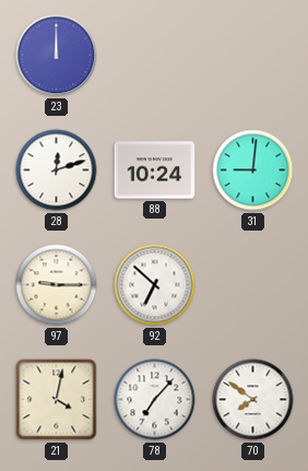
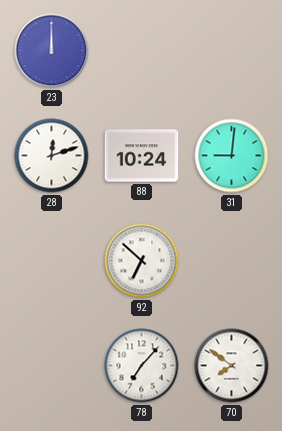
97: 9:15 -> none
21: 4:02 -> none
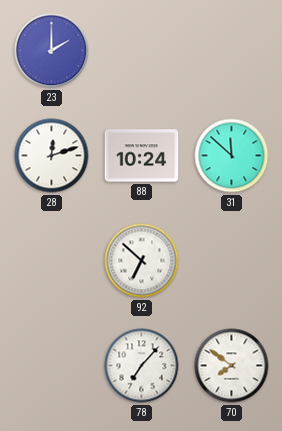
23: 12:00 -> 2:00
31: 9:01 -> 11:52
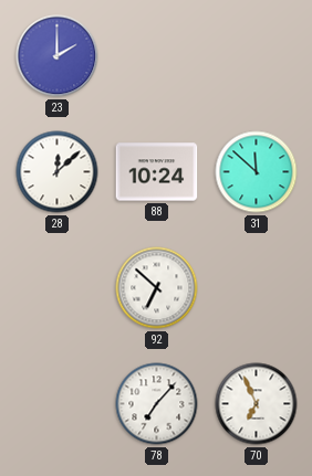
28: 12:12 -> 12:08
70: 7:51 -> 6:56
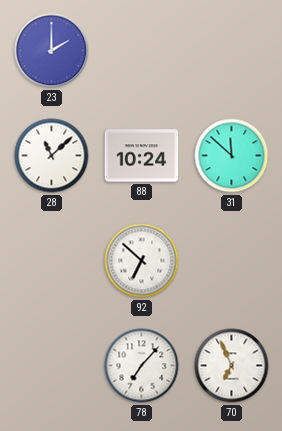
28: 12:08 -> 11:08
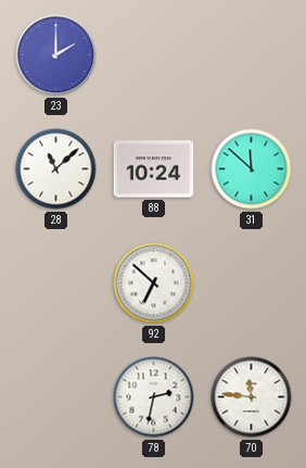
78: 7:07 -> 2:32
70: 6:56 -> 11:46
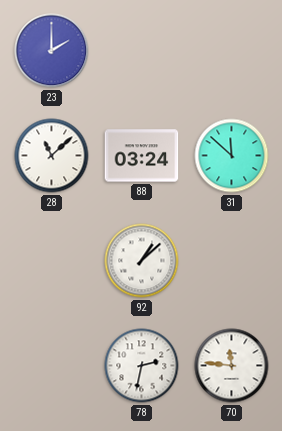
88: 10:24 -> 03:24
92: 6:52 -> 1:08
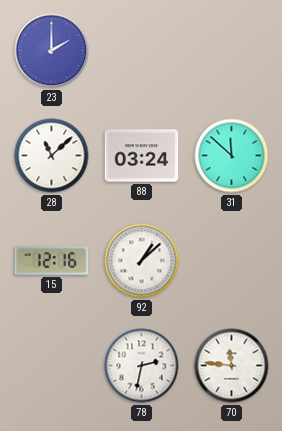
15: none -> 12:16
